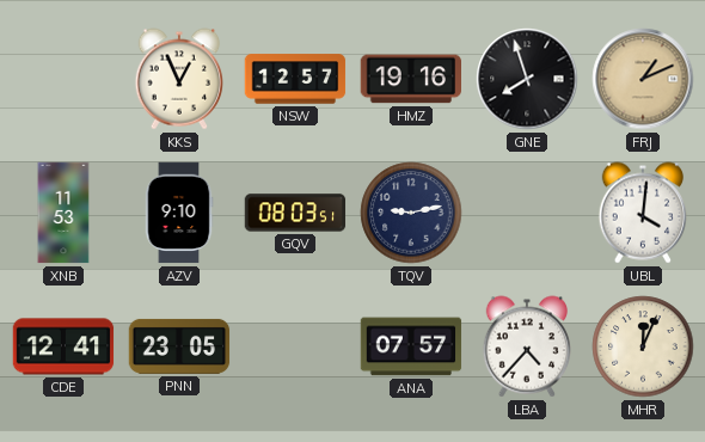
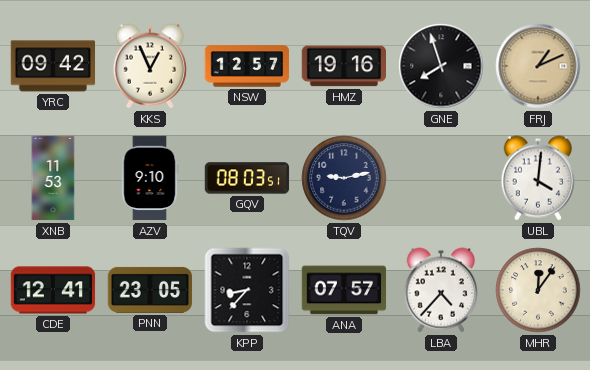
YRC: none -> 09:42
KPP: none -> 8:37
MHR: 12:04 -> 12:06
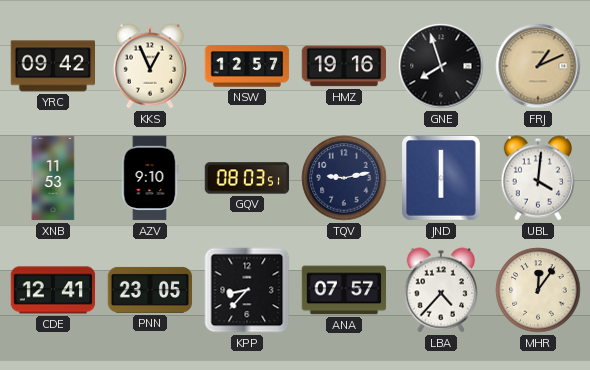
JND: none -> 6:00
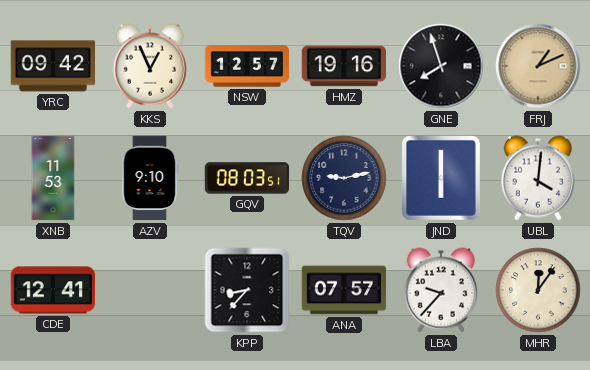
PNN: 23:05 -> none
LBA: 4:37 -> 9:37
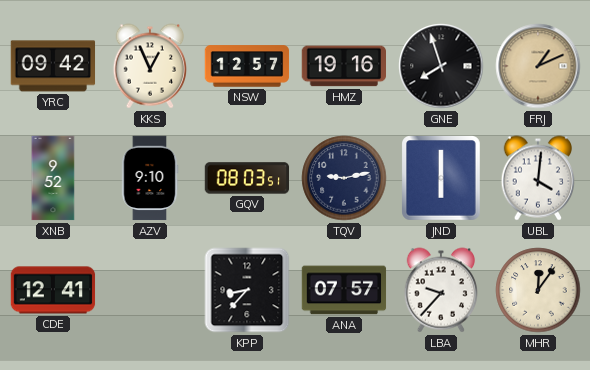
XNB: 11:53 -> 9:52
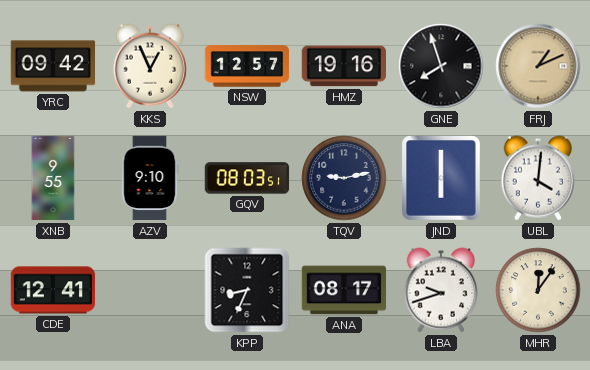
XNB: 9:52 -> 9:55
KPP: 8:37 -> 8:34
ANA: 07:57 -> 08:17
LBA: 9:37 -> 9:42
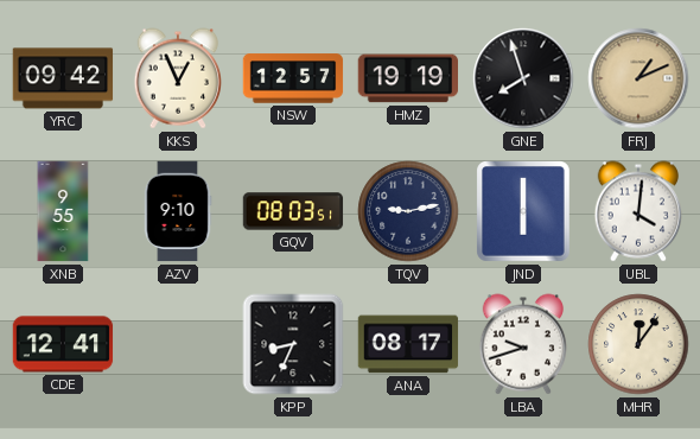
HMZ: 19:16 -> 19:19
